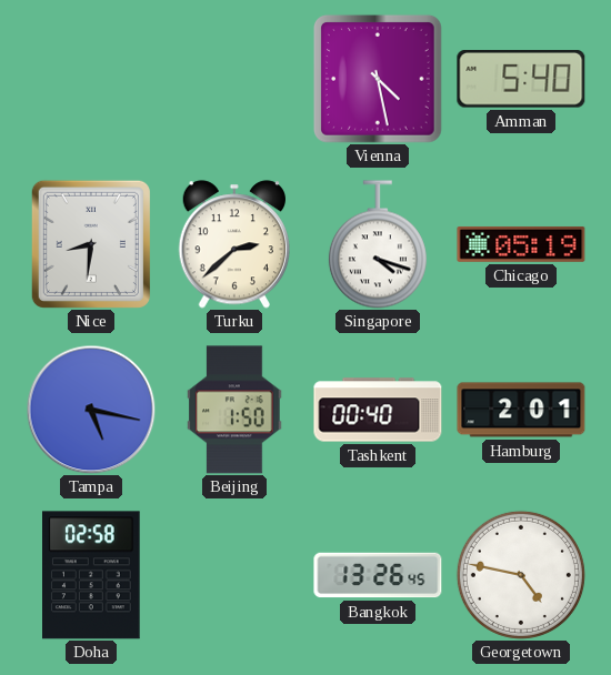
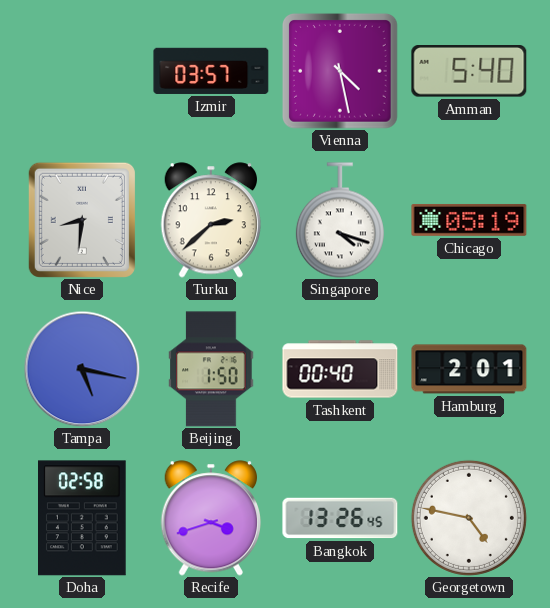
Izmir: none -> 03:57
Recife: none -> 3:42
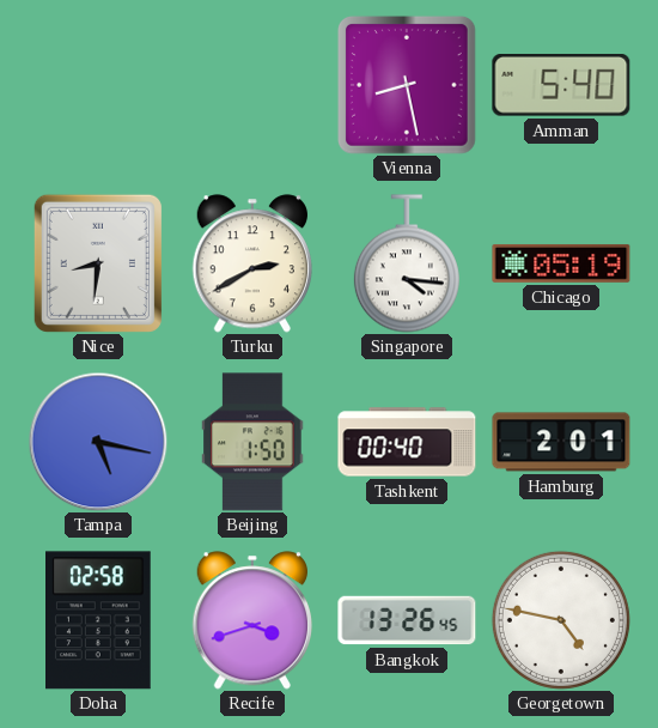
Izmir: 03:57 -> none
Vienna: 4:28 -> 8:28
Turku: 2:38 -> 2:40
Singapore: 4:18 -> 4:16
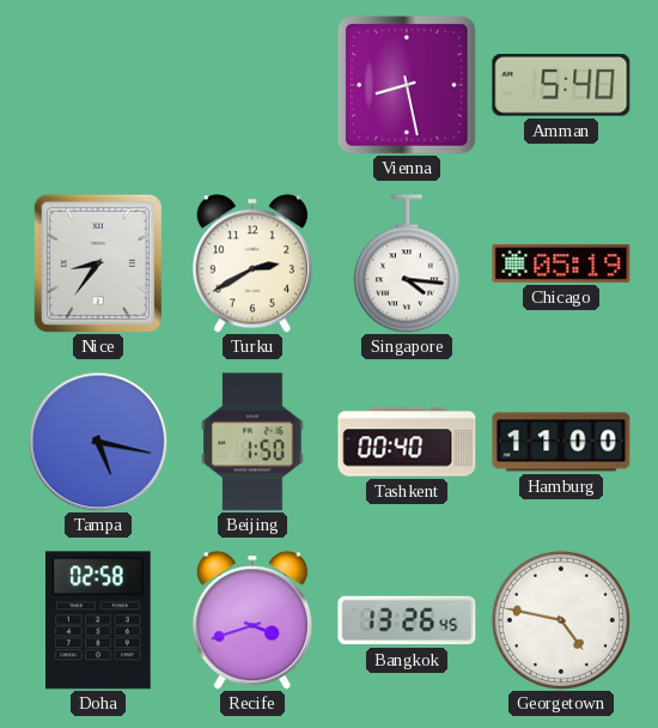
Nice: 8:31 -> 8:36
Hamburg: 2:01 -> 11:00
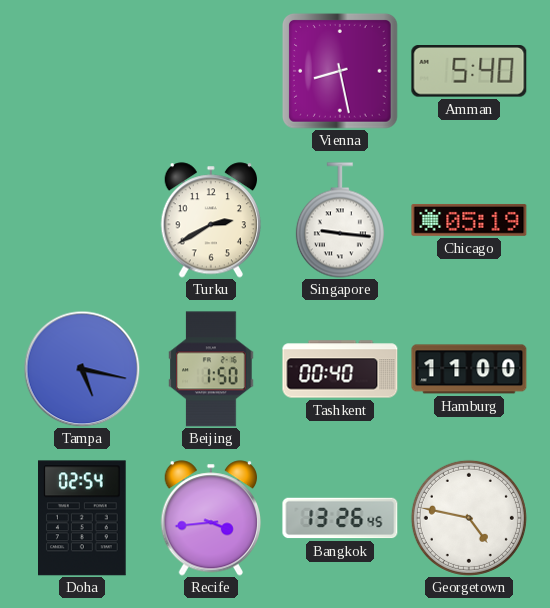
Nice: 8:36 -> none
Singapore: 4:16 -> 9:16
Doha: 02:58 -> 02:54
Recife: 3:42 -> 3:44
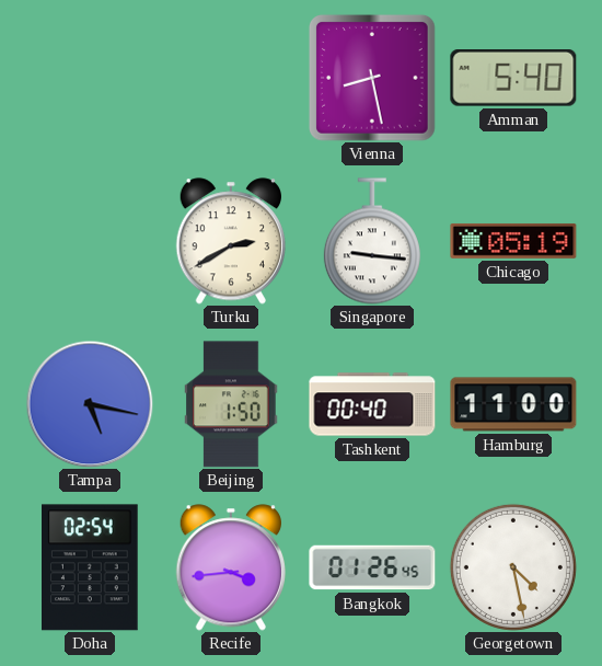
Bangkok: 13:26 -> 01:26
Georgetown: 4:47 -> 4:28
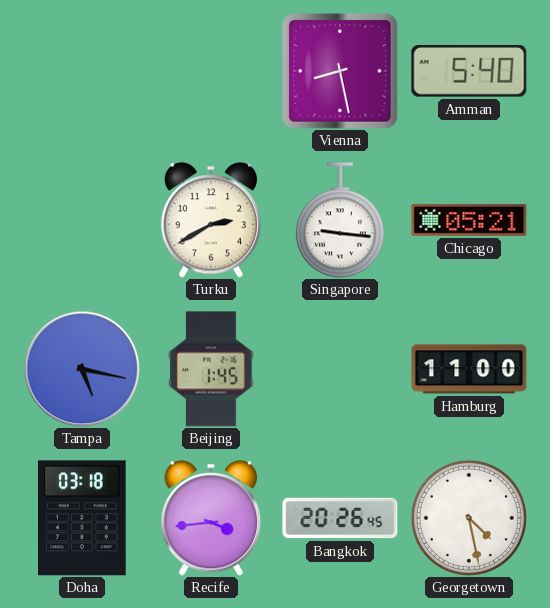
Chicago: 05:19 -> 05:21
Beijing: 1:50 -> 1:45
Tashkent: 00:40 -> none
Doha: 02:54 -> 03:18
Bangkok: 01:26 -> 20:26
